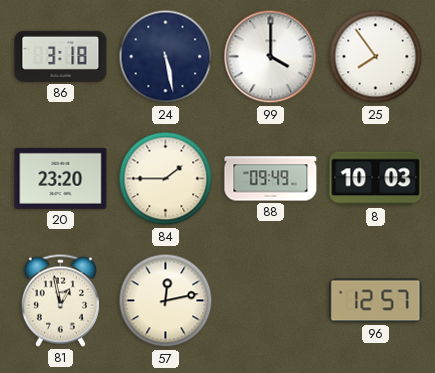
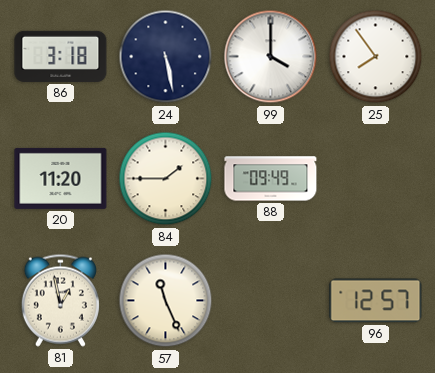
20: 23:20 -> 11:20
8: 10:03 -> none
57: 12:13 -> 11:26
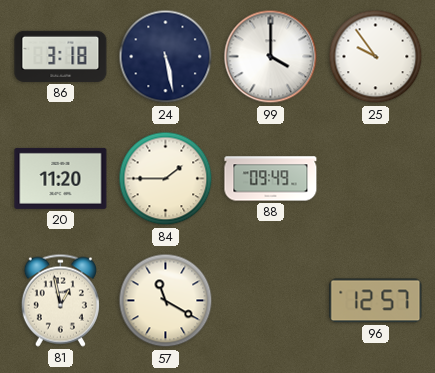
25: 7:54 -> 9:54
57: 11:26 -> 11:20
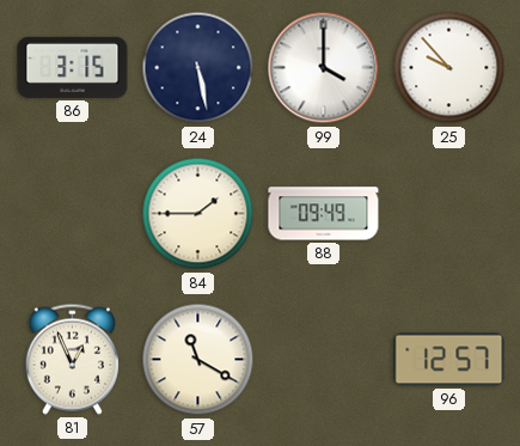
86: 3:18 -> 3:15
25: 9:54 -> 9:53
20: 11:20 -> none
81: 12:58 -> 12:56
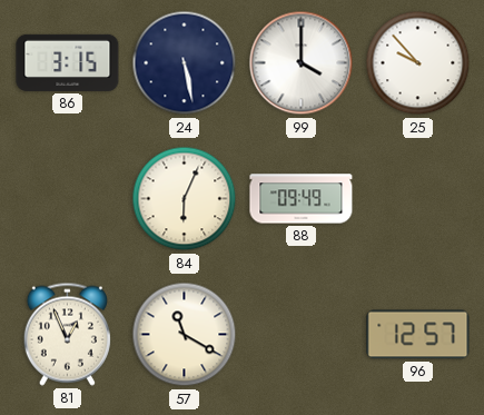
84: 1:45 -> 6:04
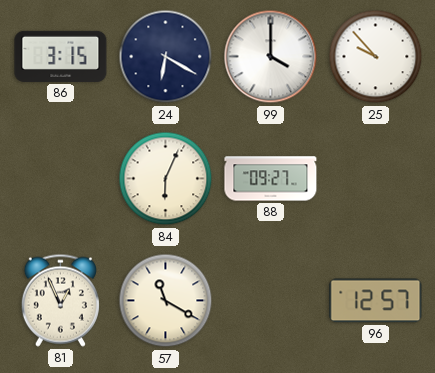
24: 5:28 -> 6:20
88: 09:49 -> 09:27
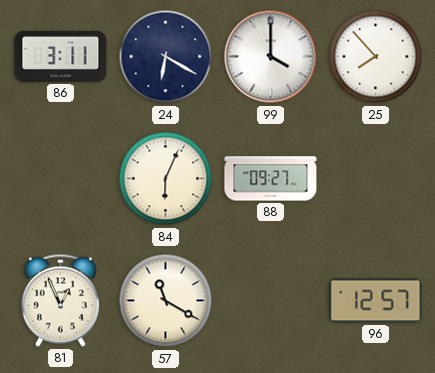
86: 3:15 -> 3:11
25: 9:53 -> 7:53
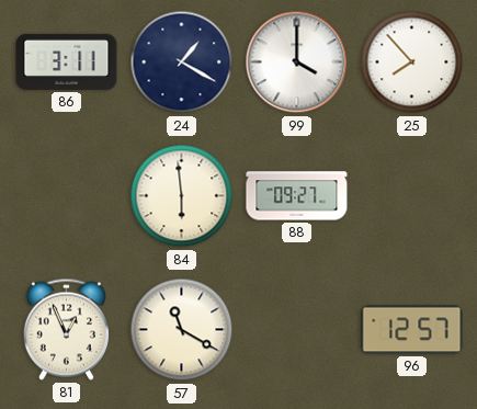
24: 6:20 -> 1:20
84: 6:04 -> 5:59
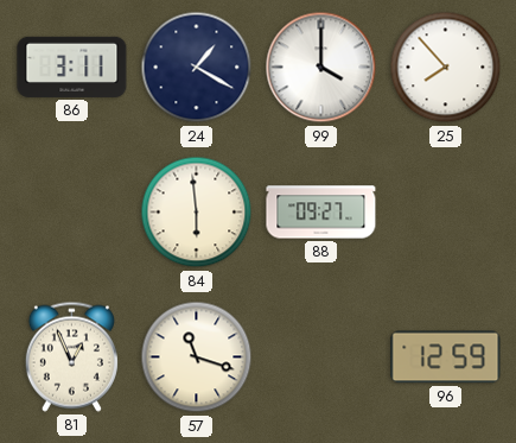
57: 11:20 -> 11:18
96: 12:57 -> 12:59
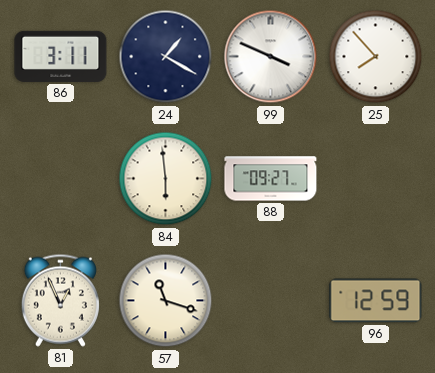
99: 4:00 -> 3:49
